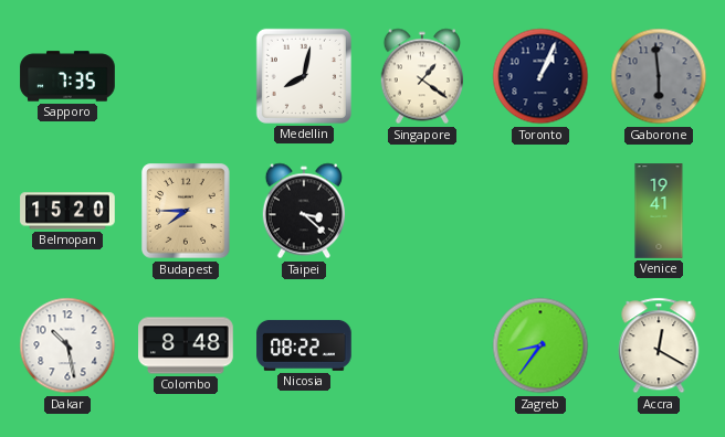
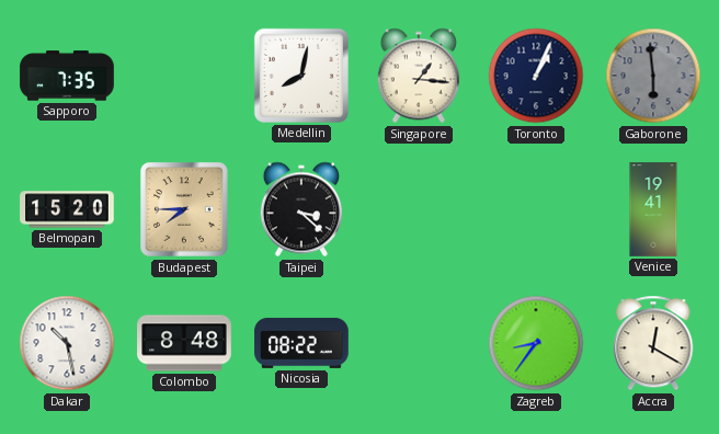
Singapore: 1:21 -> 1:16
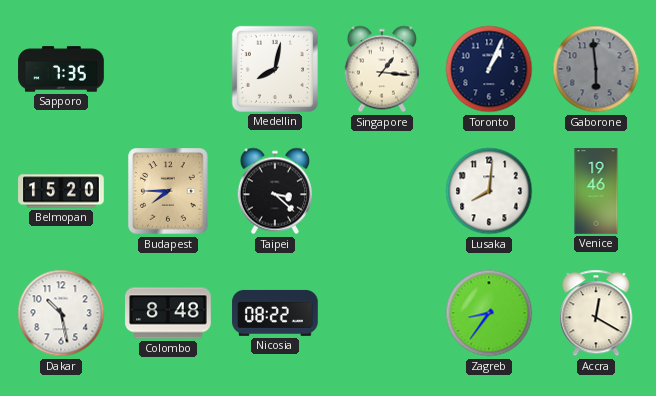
Lusaka: none -> 8:01
Venice: 19:41 -> 19:46
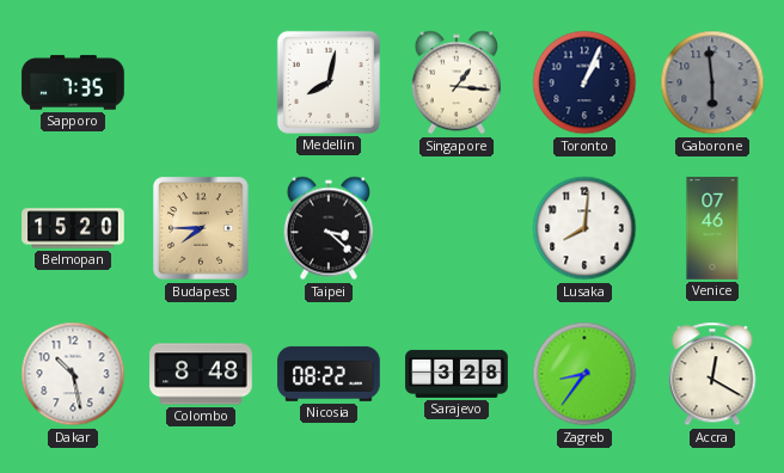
Venice: 19:46 -> 07:46
Sarajevo: none -> 3:28
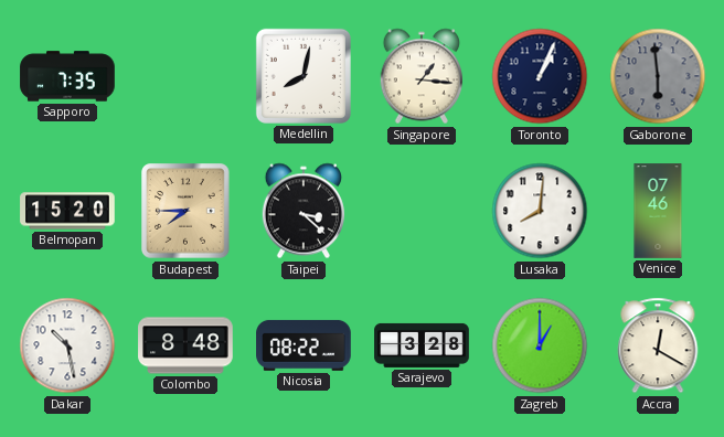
Zagreb: 8:36 -> 1:00
